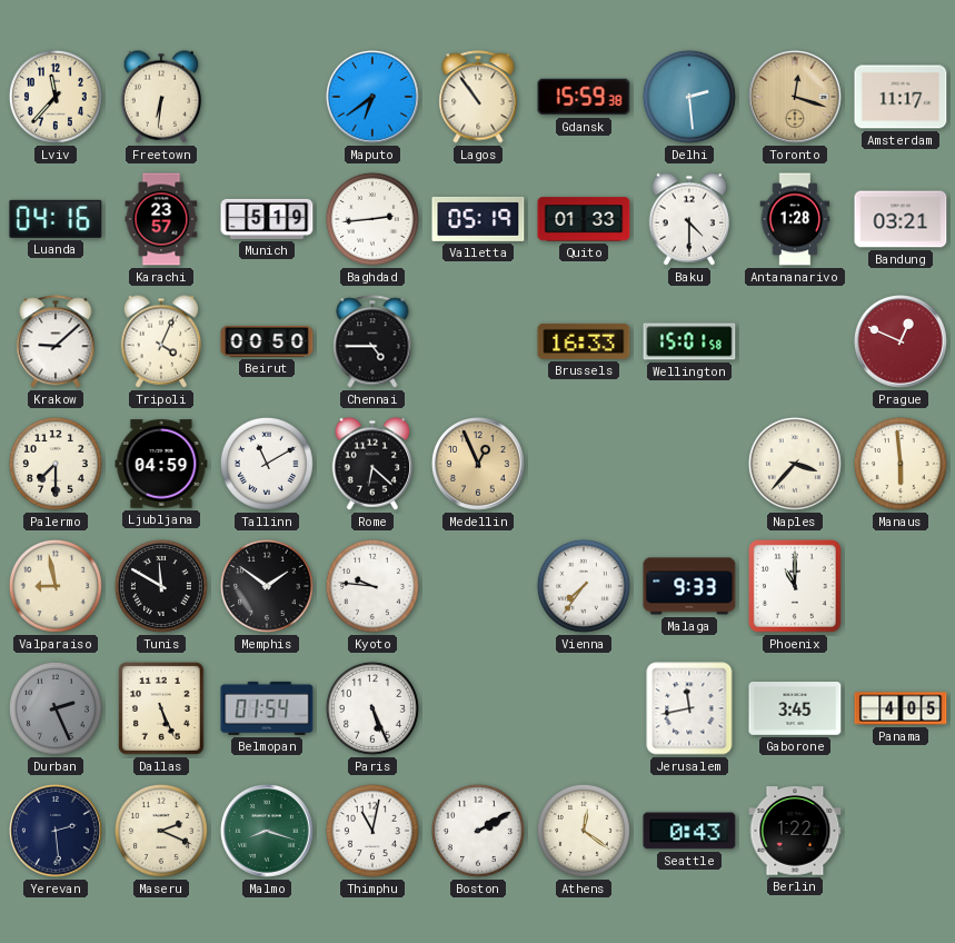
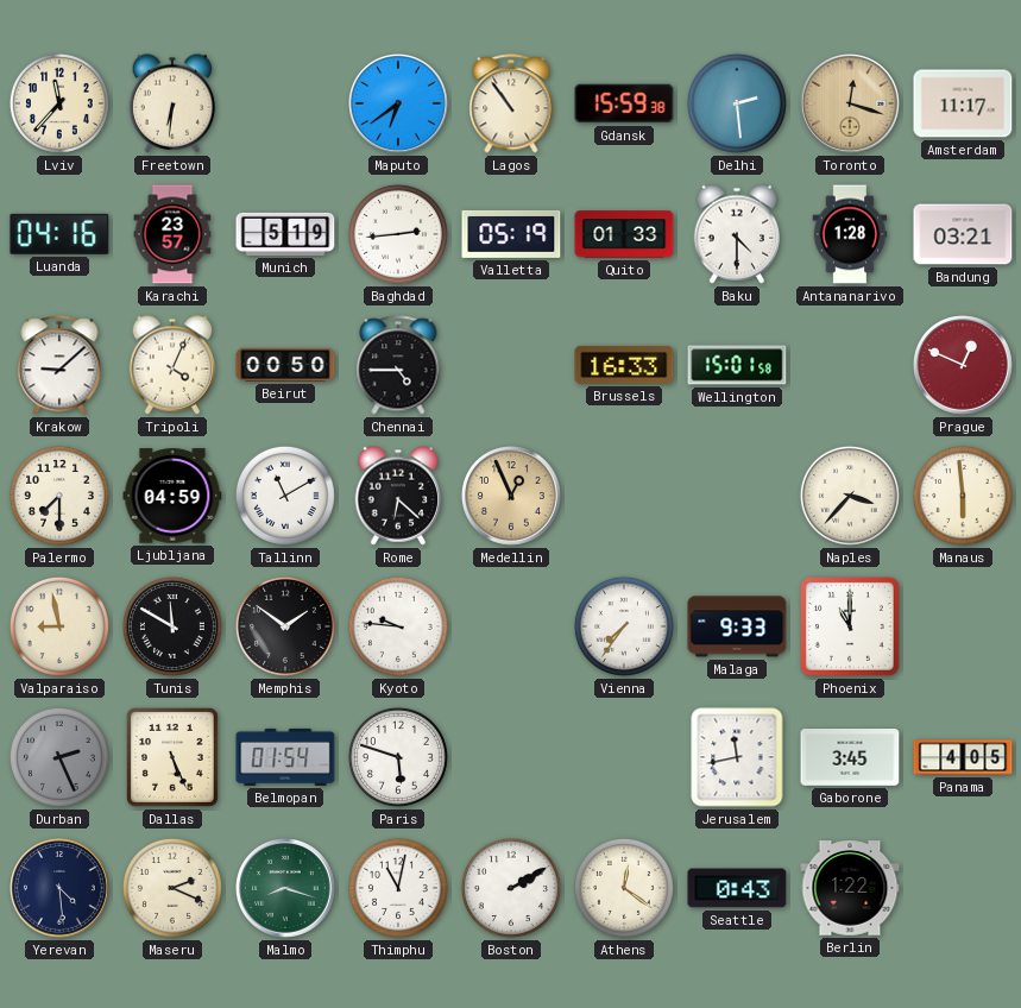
Paris: 5:26 -> 5:48
Yerevan: 2:29 -> 4:29
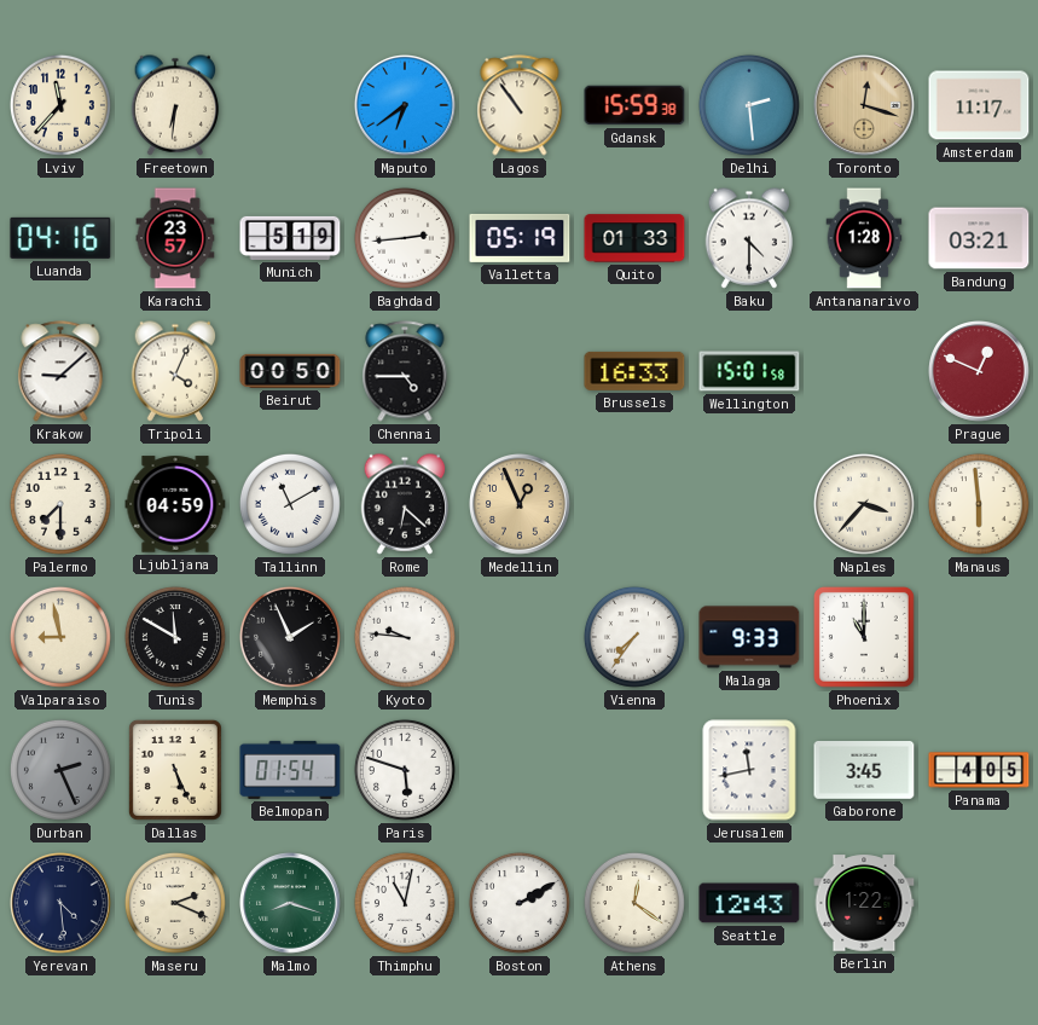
Memphis: 1:51 -> 1:56
Seattle: 0:43 -> 12:43
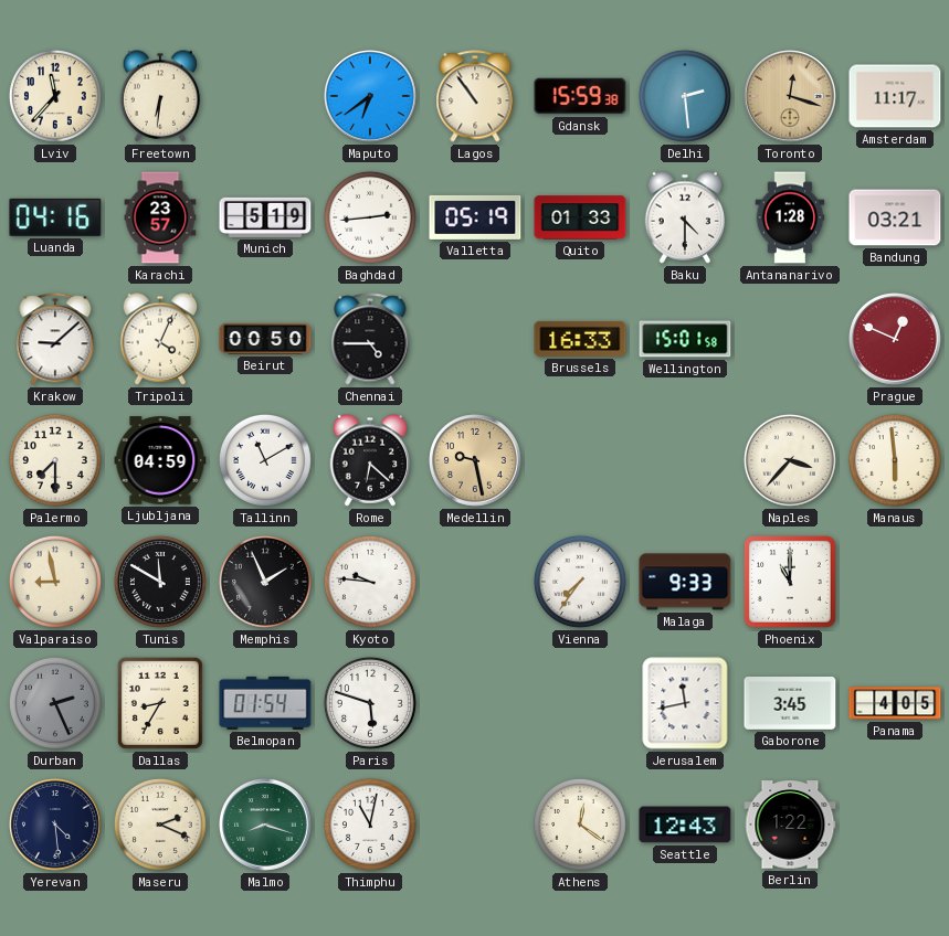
Medellin: 12:56 -> 9:28
Dallas: 5:26 -> 8:35
Boston: 2:10 -> none
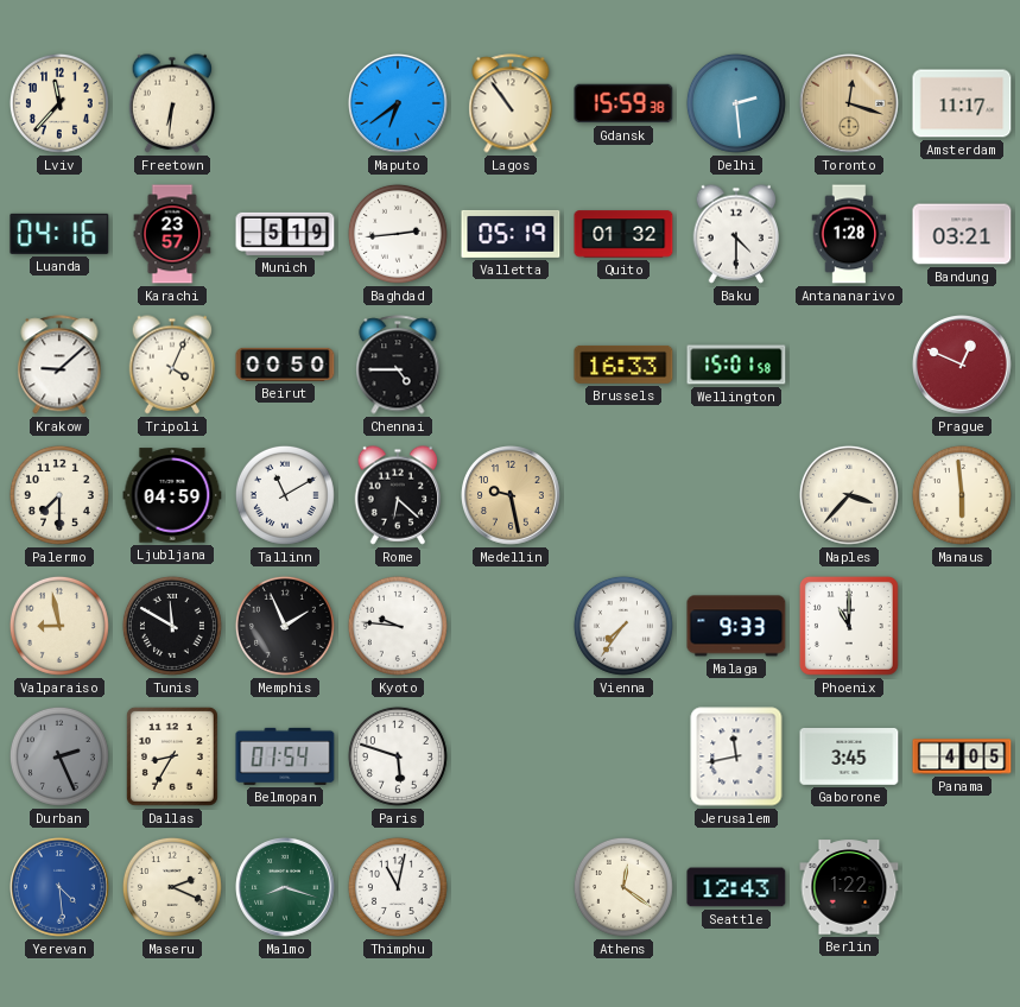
Quito: 01:33 -> 01:32
Yerevan dial: navy -> blue
